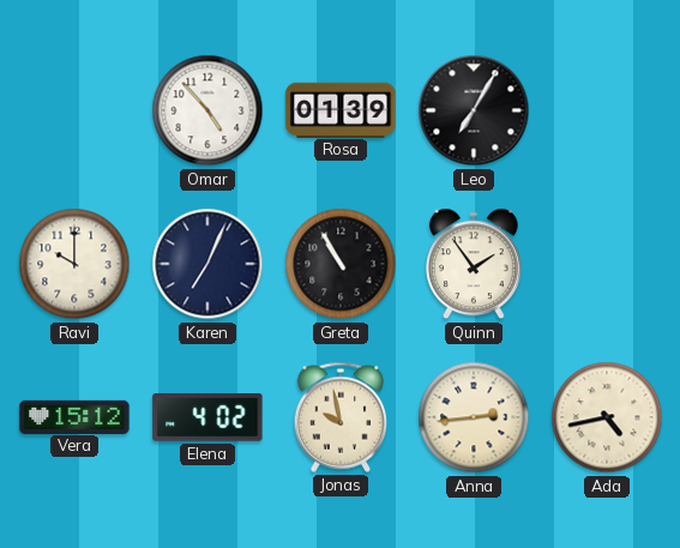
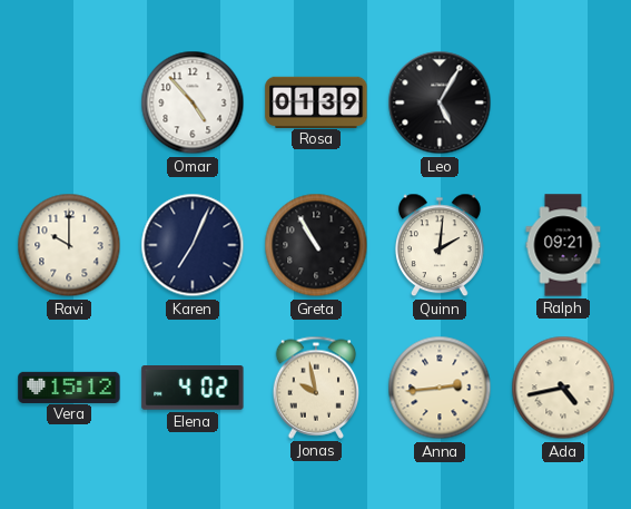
Leo: 7:05 -> 5:05
Quinn: 1:54 -> 2:01
Ralph: none -> 09:21
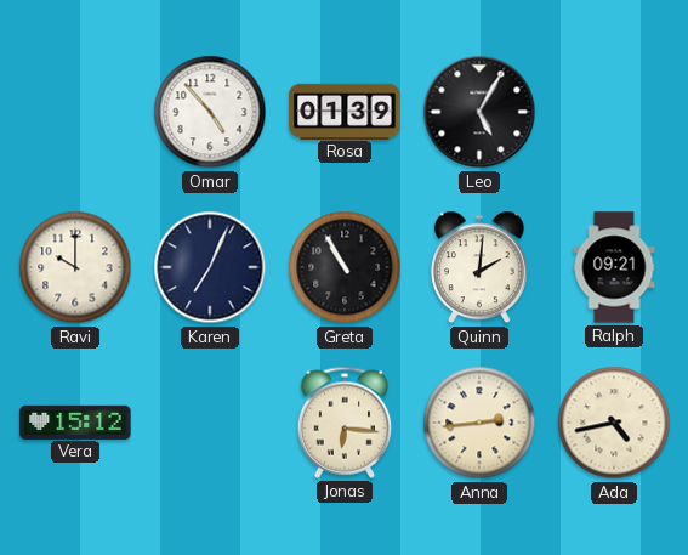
Elena: 4:02 -> none
Jonas: 9:58 -> 6:16
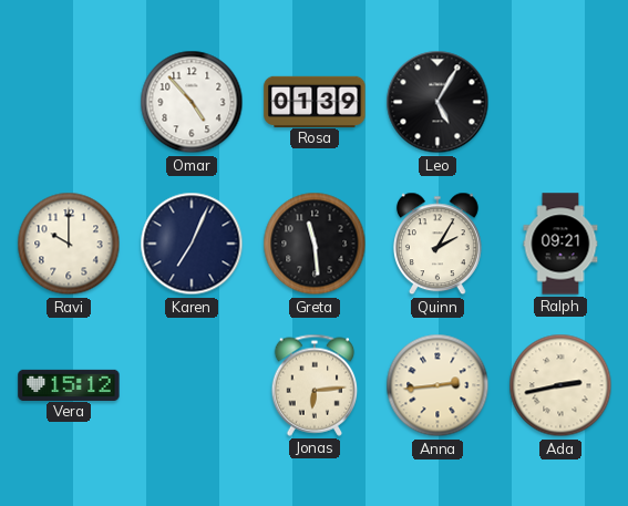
Greta: 10:55 -> 11:29
Quinn: 2:01 -> 2:05
Jonas: 6:16 -> 6:14
Ada: 4:43 -> 2:43
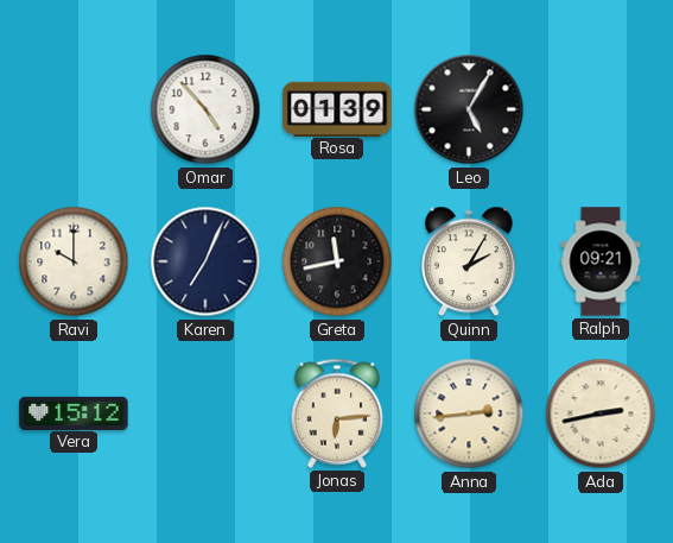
Greta: 11:29 -> 11:43
